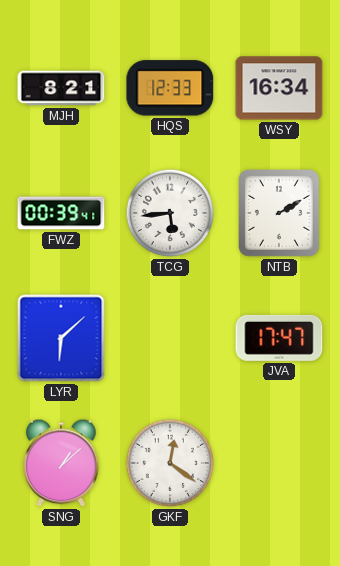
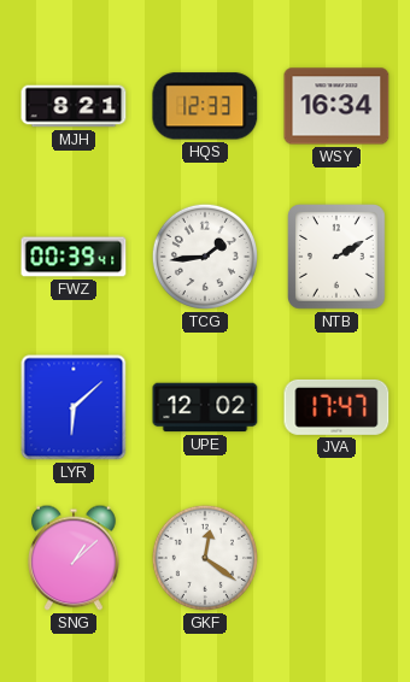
TCG: 5:44 -> 1:44
UPE: none -> 12:02
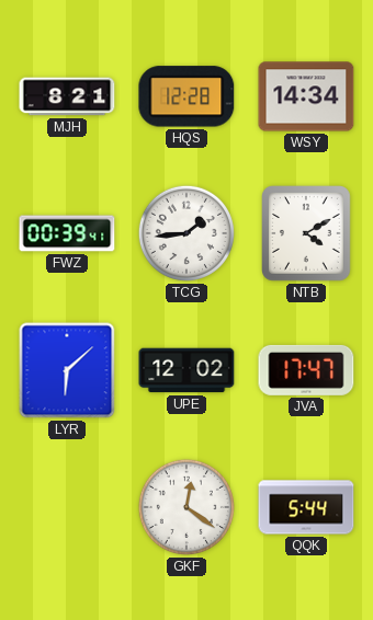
HQS: 12:33 -> 12:28
WSY: 16:34 -> 14:34
NTB: 2:10 -> 4:10
SNG: 1:08 -> none
QQK: none -> 5:44
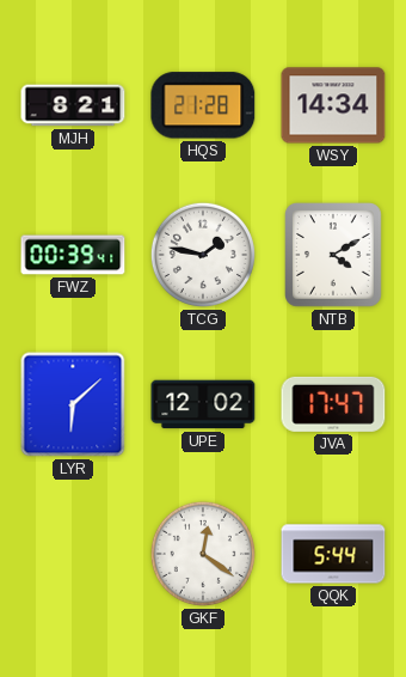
HQS: 12:28 -> 21:28
TCG: 1:44 -> 1:47
